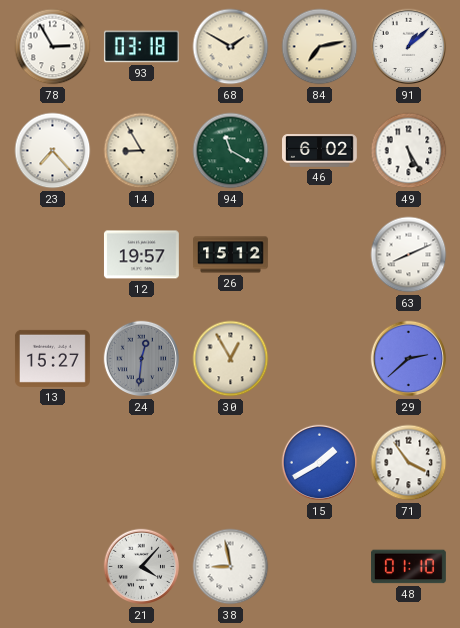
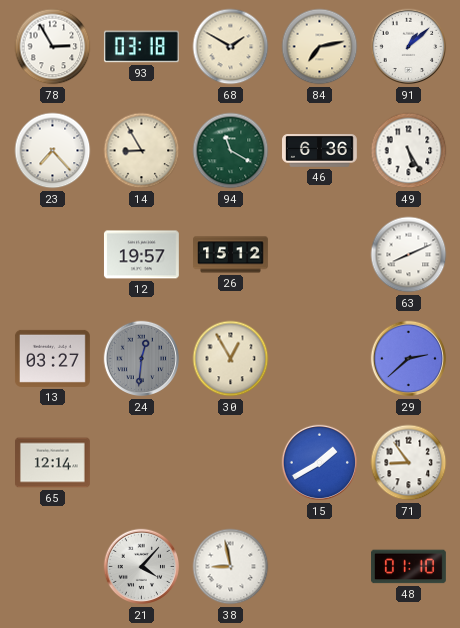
46: 6:02 -> 6:36
13: 15:27 -> 03:27
65: none -> 12:14
71: 3:54 -> 8:54
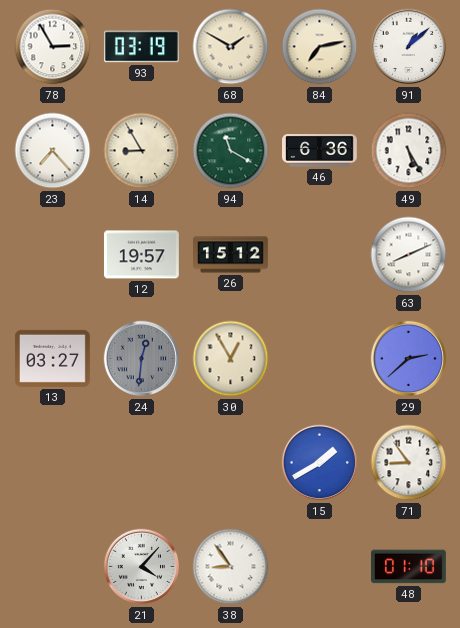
93: 03:18 -> 03:19
65: 12:14 -> none
38: 8:58 -> 8:54
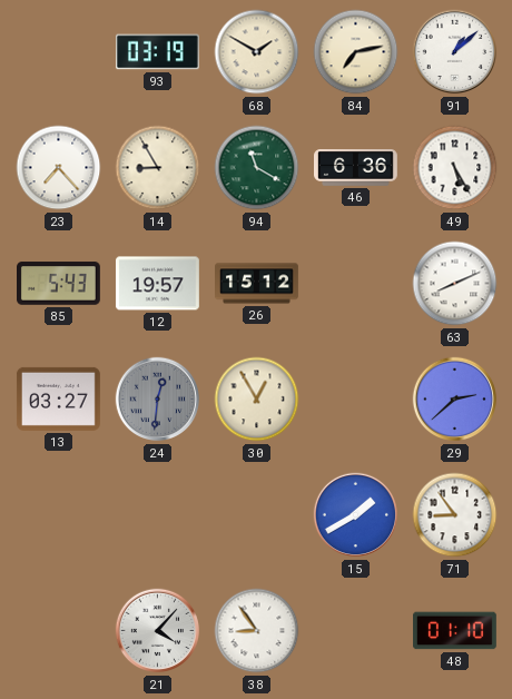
78: 2:55 -> none
85: none -> 5:43
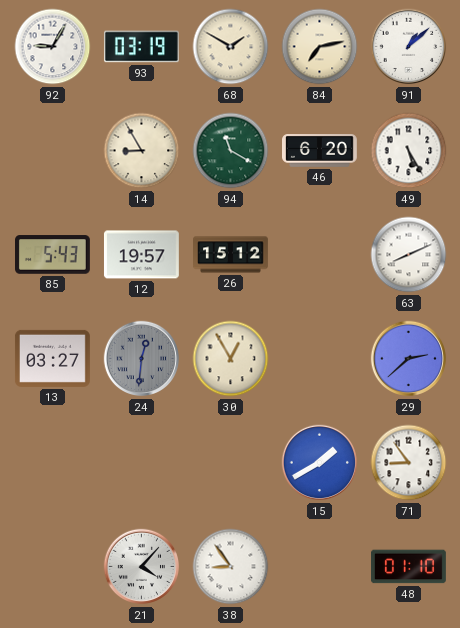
92: none -> 9:05
23: 7:23 -> none
46: 6:36 -> 6:20
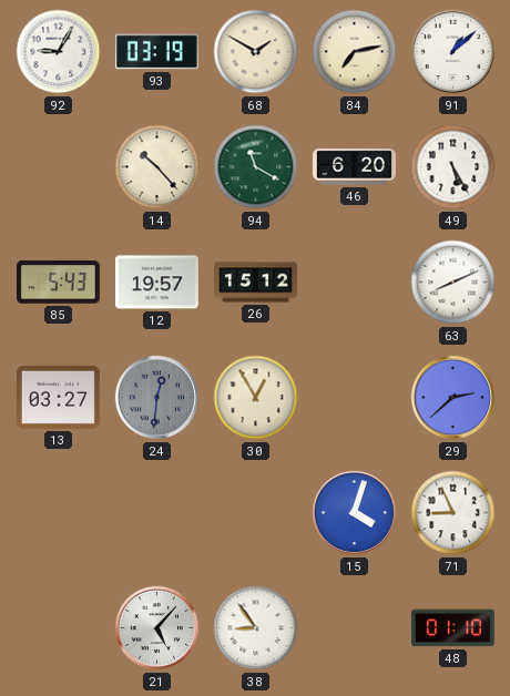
14: 8:55 -> 10:23
15: 1:40 -> 4:03
71: 8:54 -> 8:56
21: 4:07 -> 5:07
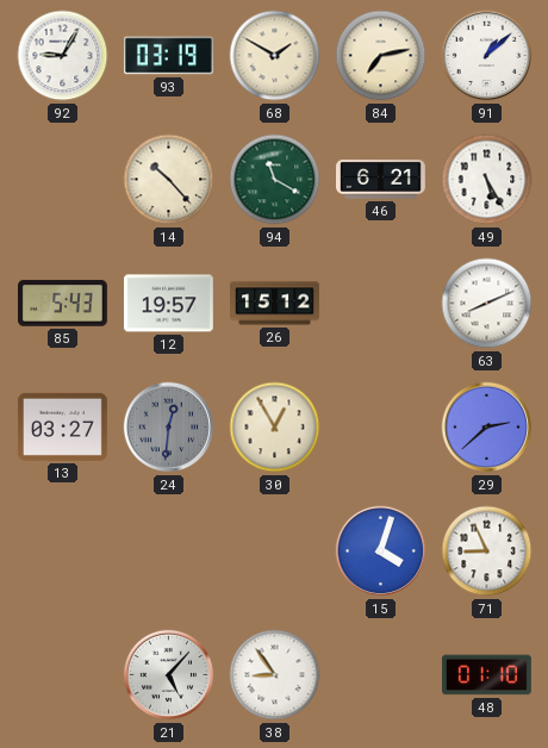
46: 6:20 -> 6:21
